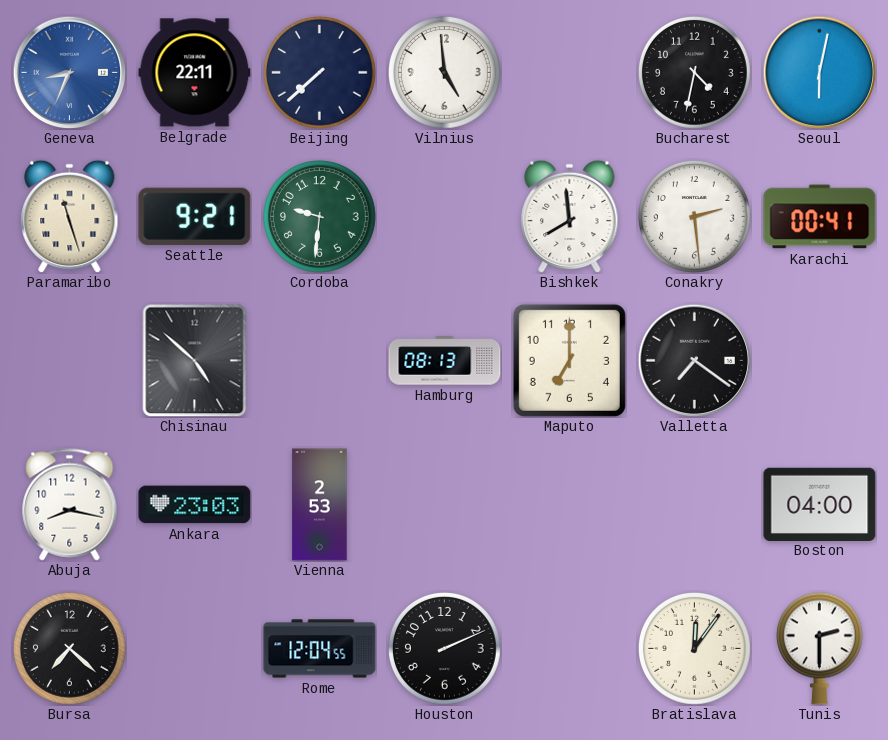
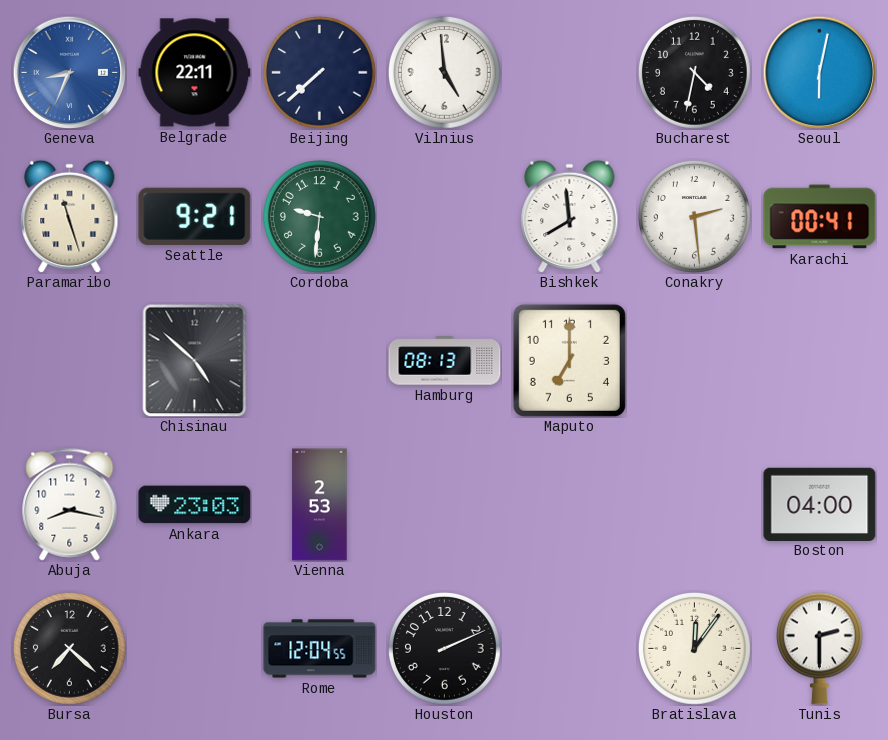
Valletta: 7:21 -> none
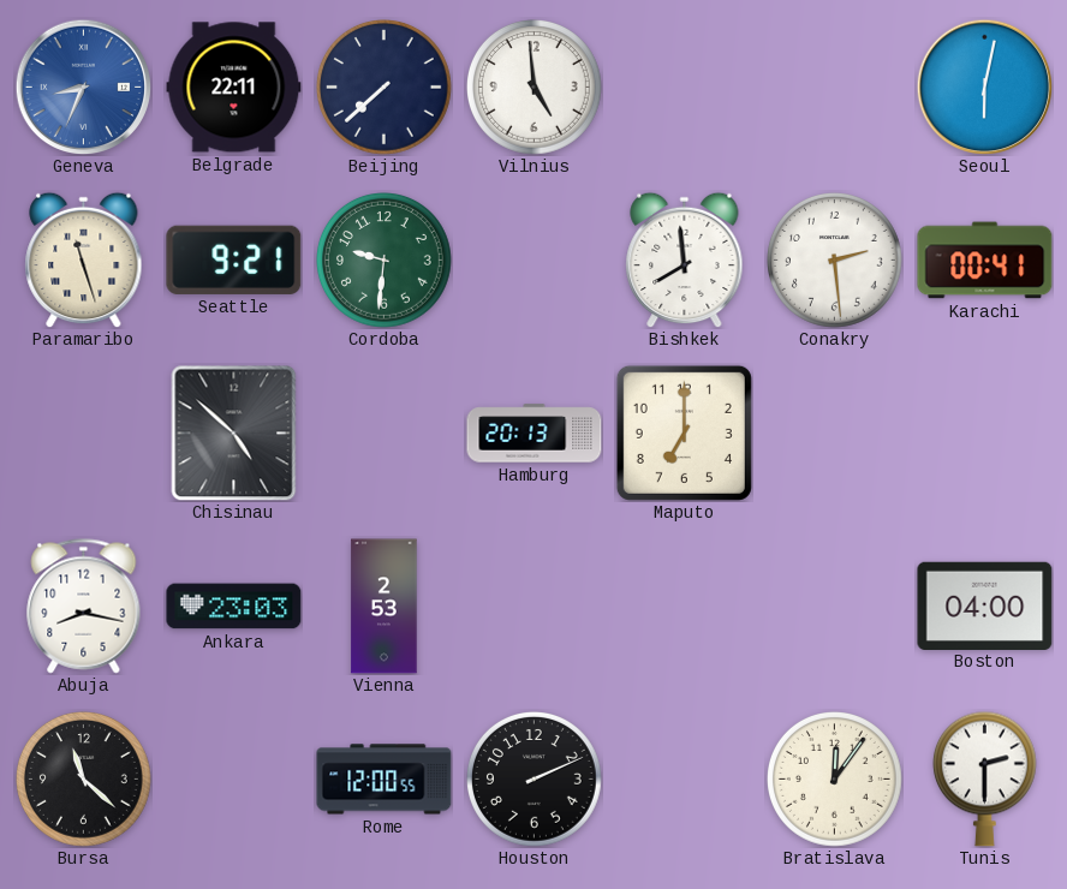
Bucharest: 4:32 -> none
Hamburg: 08:13 -> 20:13
Bursa: 7:22 -> 11:22
Rome: 12:04 -> 12:00
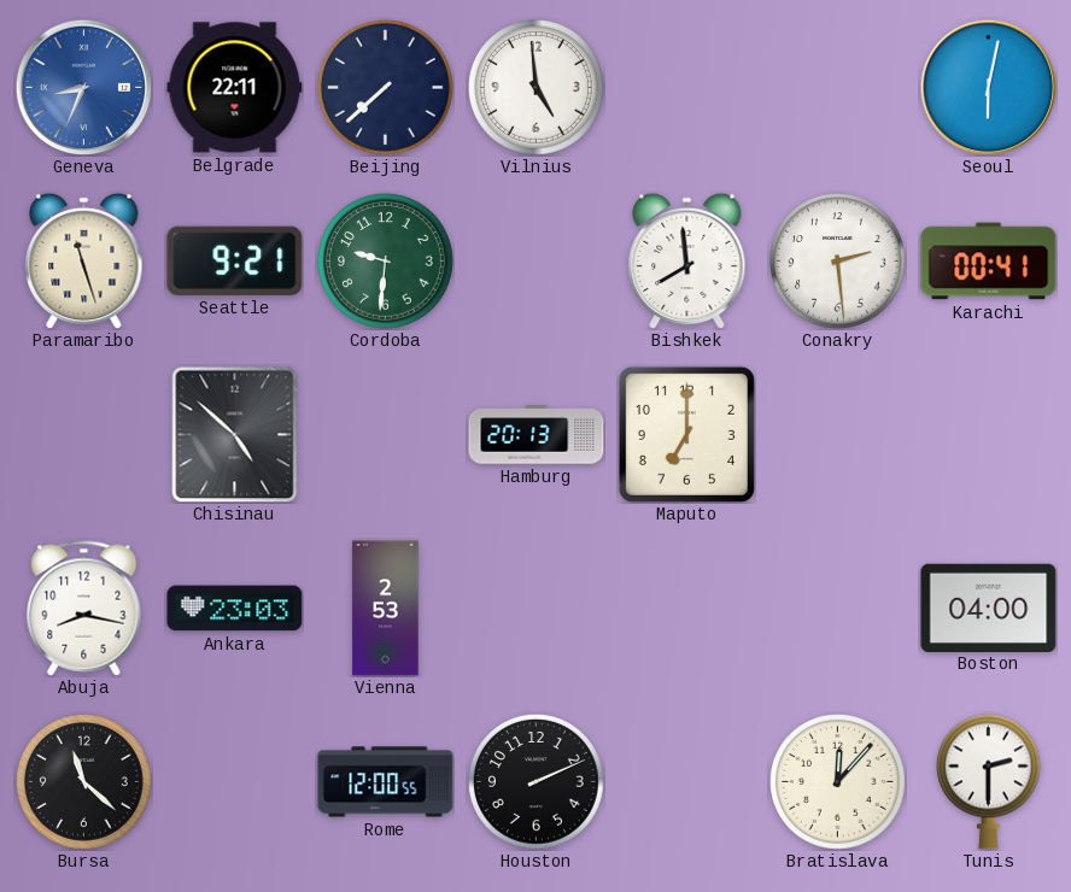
Bratislava: 12:06 -> 12:07
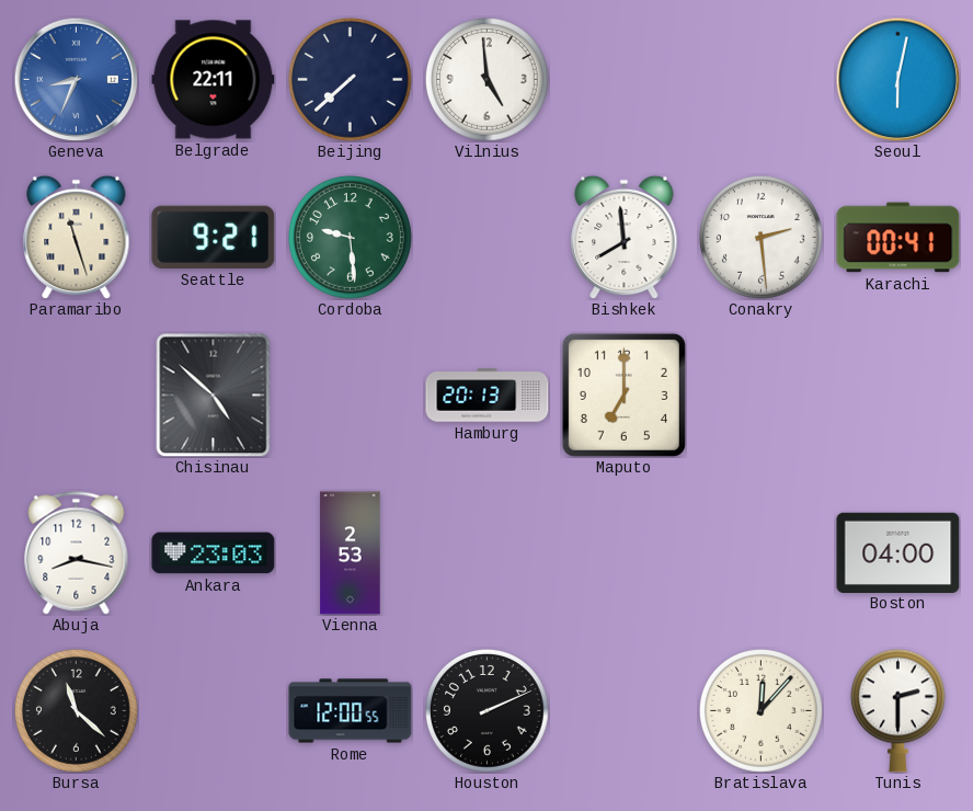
Cordoba: 9:31 -> 9:29
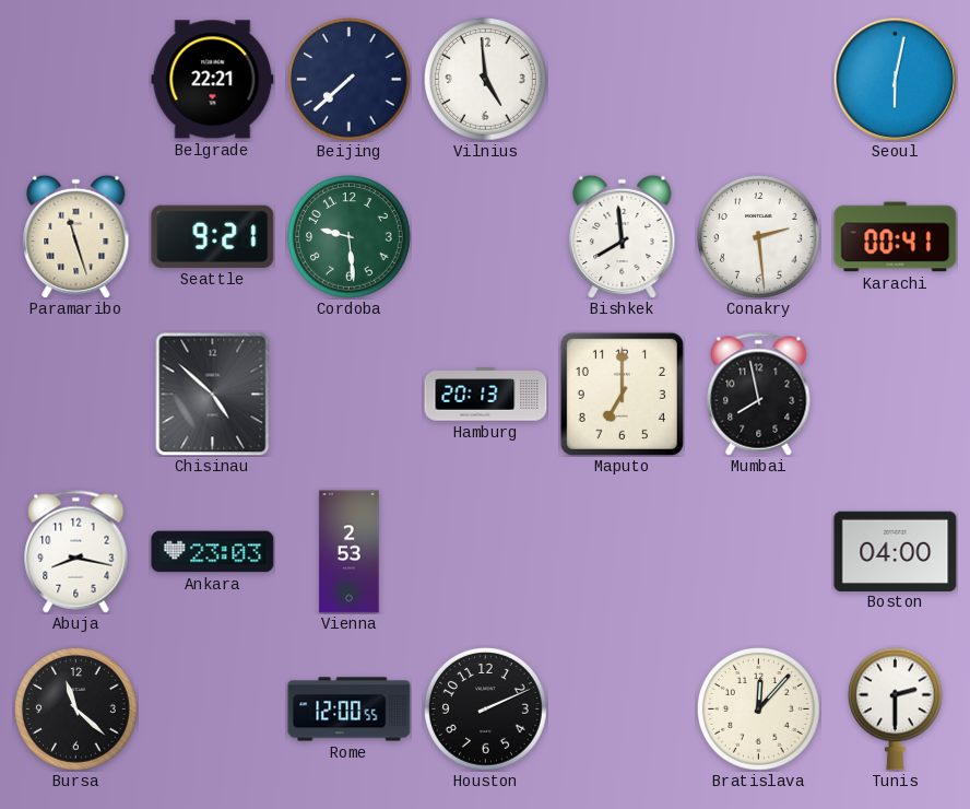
Geneva: 8:34 -> none
Belgrade: 22:11 -> 22:21
Mumbai: none -> 7:58
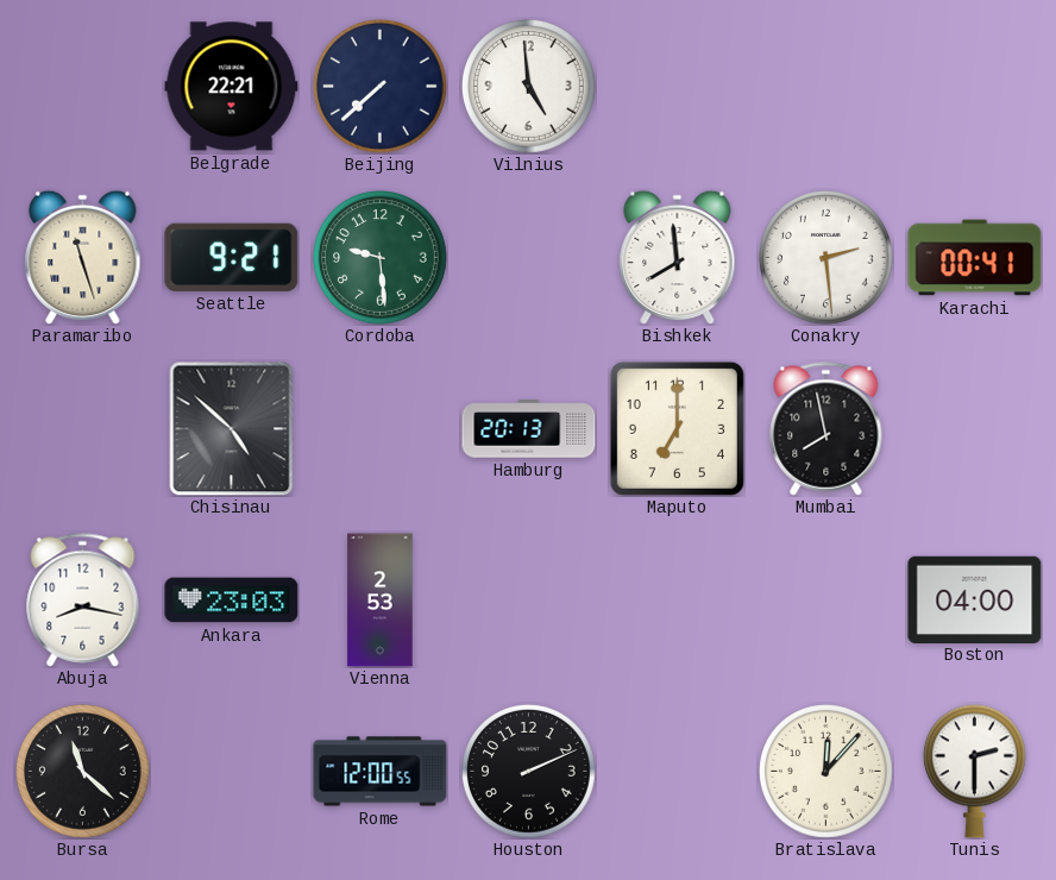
Seoul: 6:02 -> none
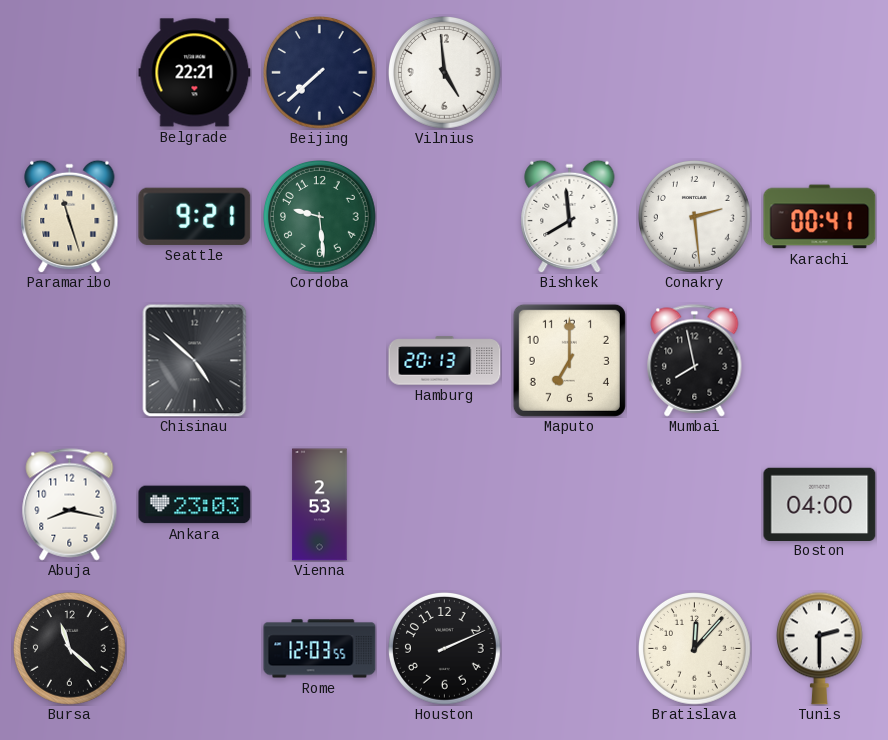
Rome: 12:00 -> 12:03
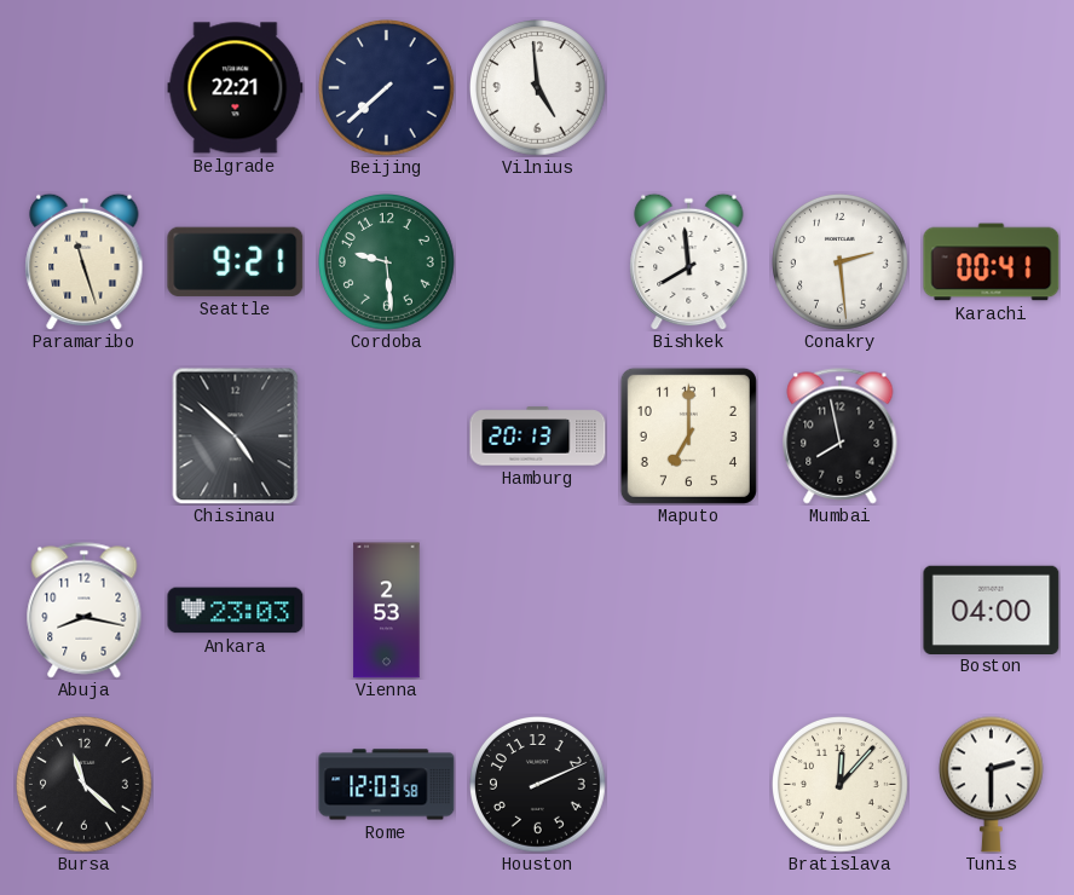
Rome: 12:03:55 -> 12:03:58
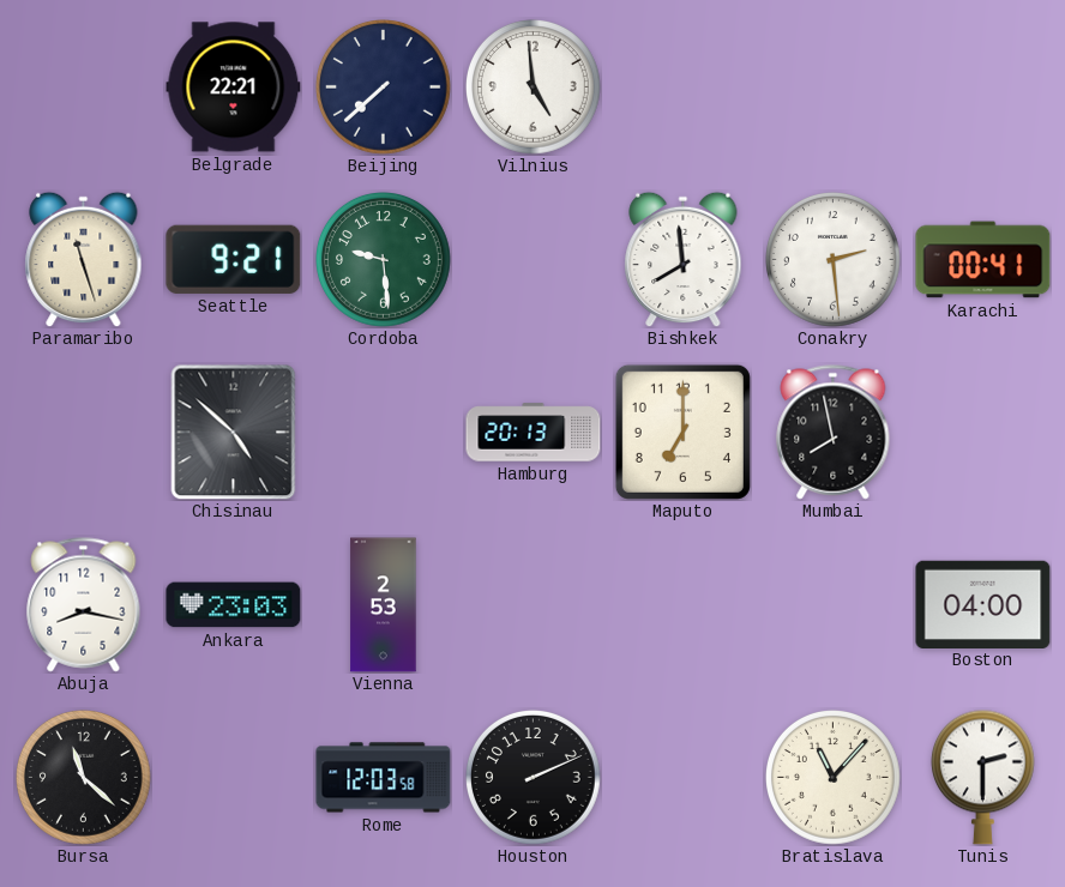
Bratislava: 12:07 -> 11:07
